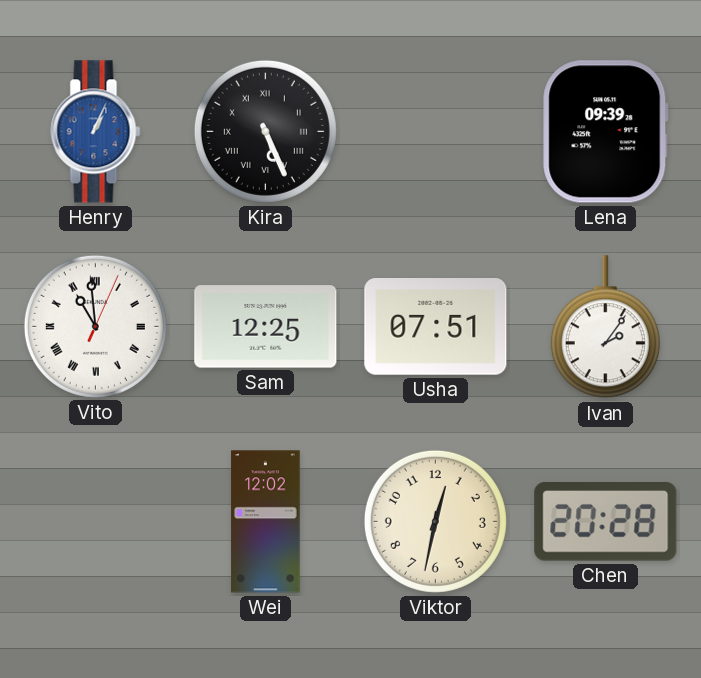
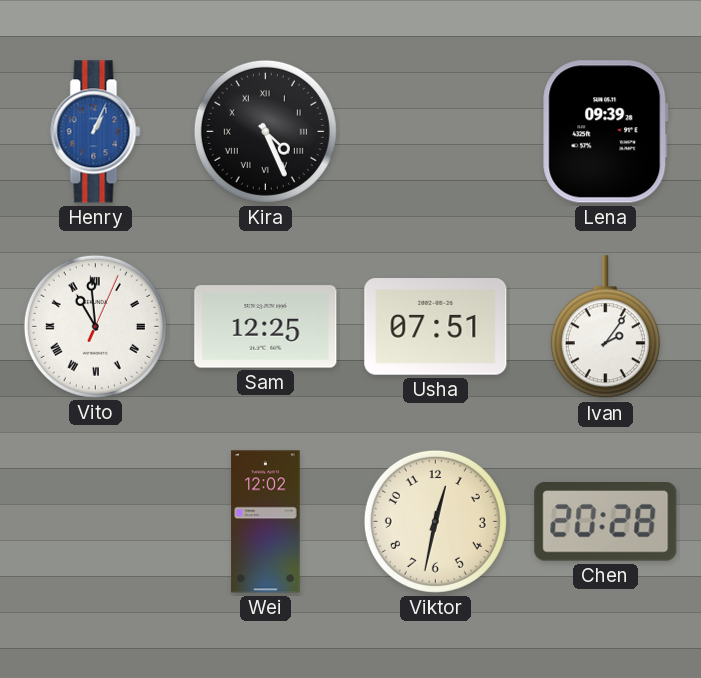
Kira: 5:26 -> 4:26
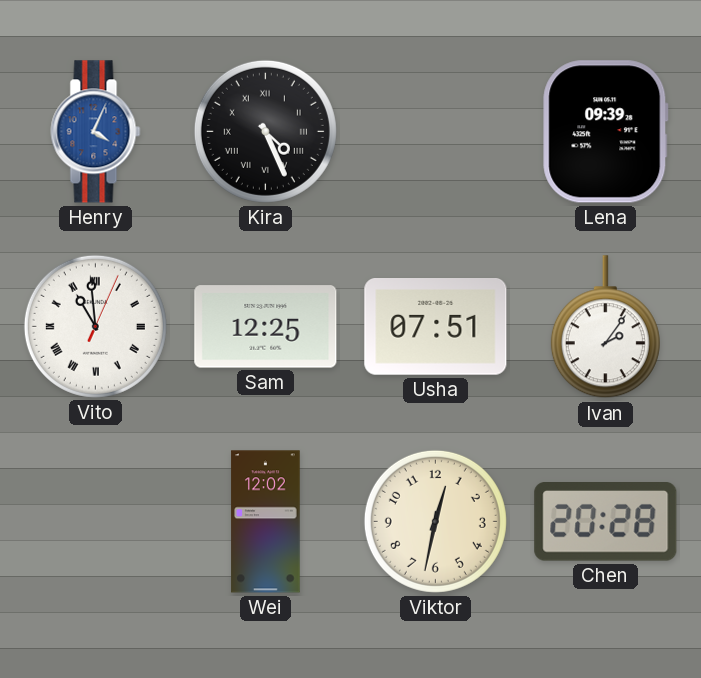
Henry: 1:04 -> 4:04
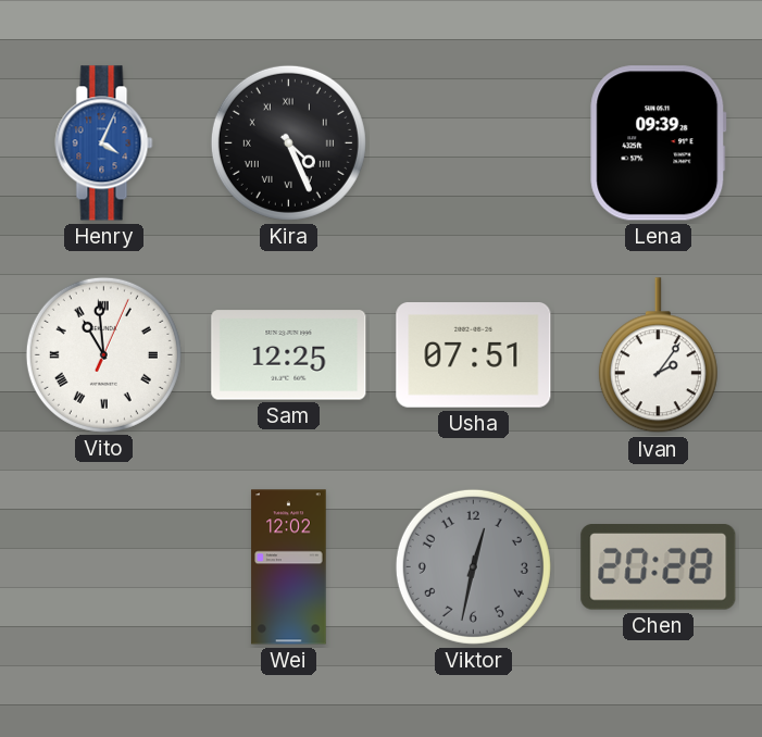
Viktor dial: cream -> grey
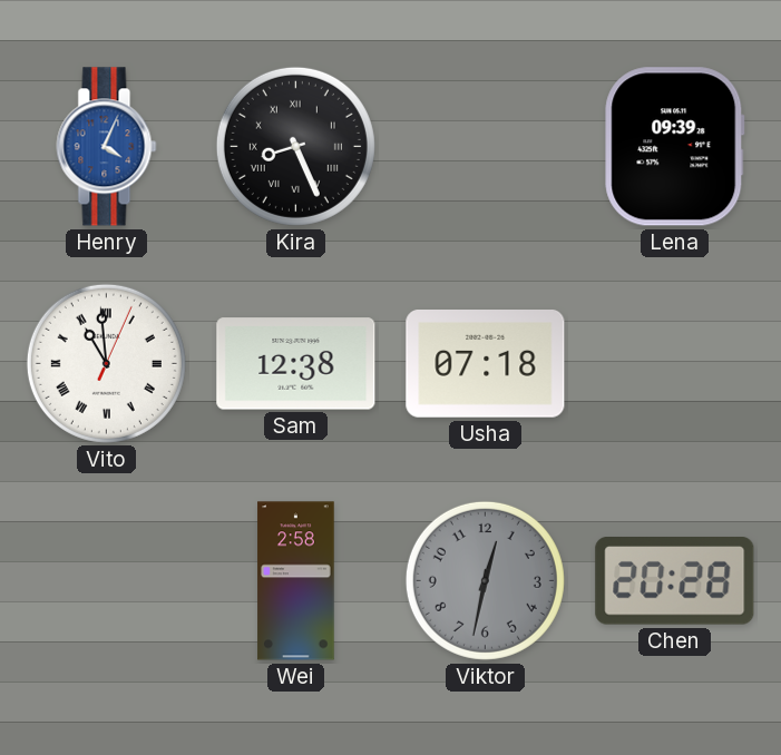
Kira: 4:26 -> 8:26
Sam: 12:25 -> 12:38
Usha: 07:51 -> 07:18
Ivan: 2:06 -> none
Wei: 12:02 -> 2:58
